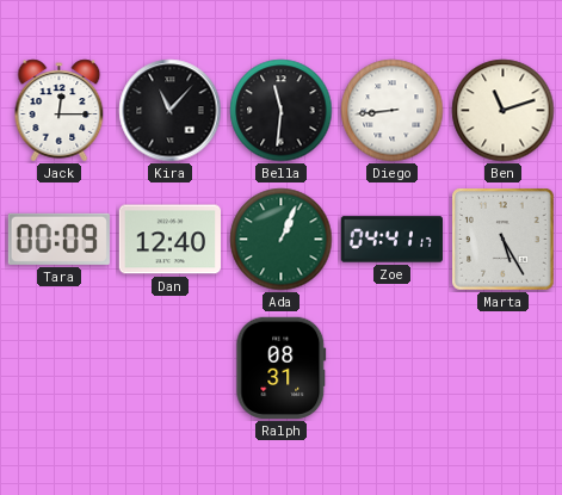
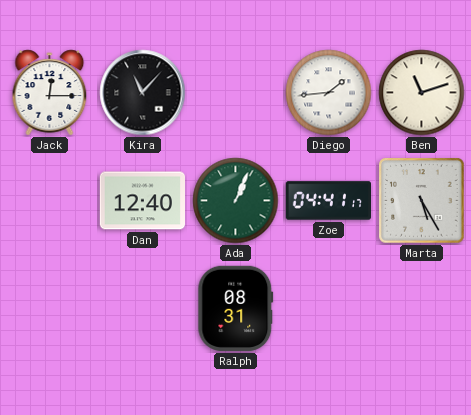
Bella: 11:31 -> none
Diego: 8:44 -> 1:44
Tara: 00:09 -> none
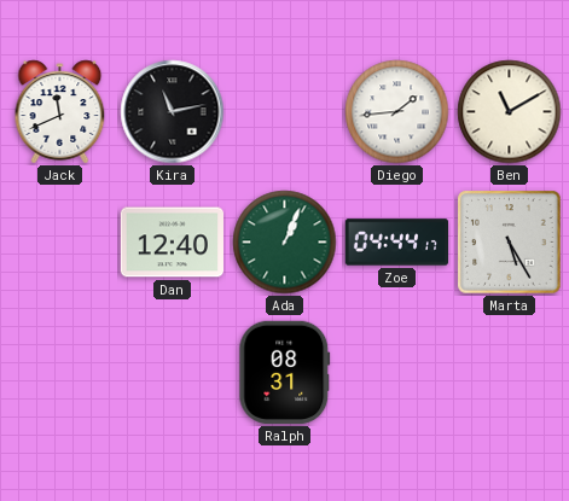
Jack: 12:15 -> 11:41
Kira: 11:07 -> 11:13
Ben: 11:12 -> 11:10
Zoe: 04:41 -> 04:44
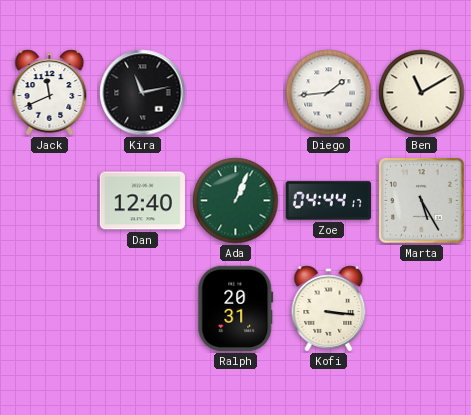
Ralph: 08:31 -> 20:31
Kofi: none -> 3:16
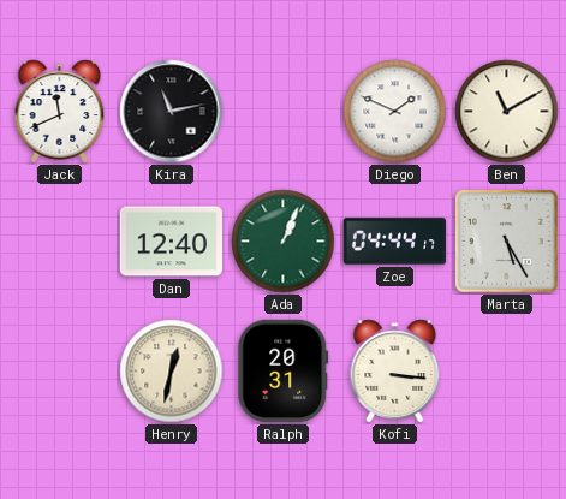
Diego: 1:44 -> 1:49
Henry: none -> 12:32
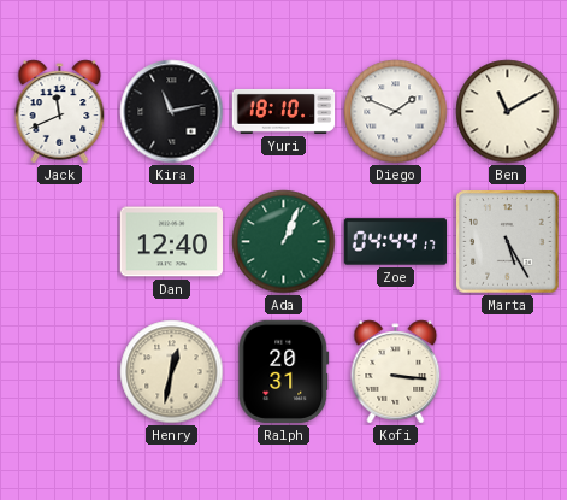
Yuri: none -> 18:10
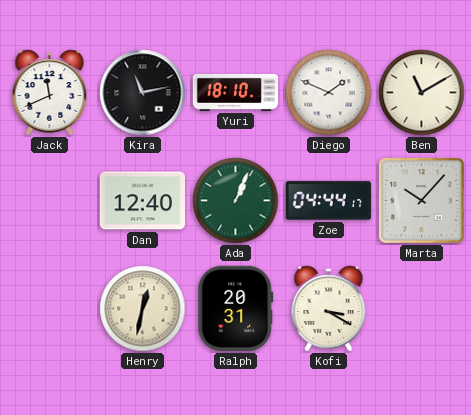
Marta: 5:25 -> 10:07
Kofi: 3:16 -> 3:20
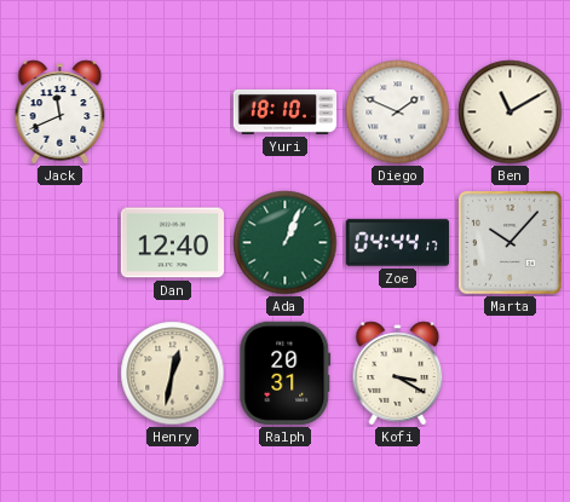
Kira: 11:13 -> none
